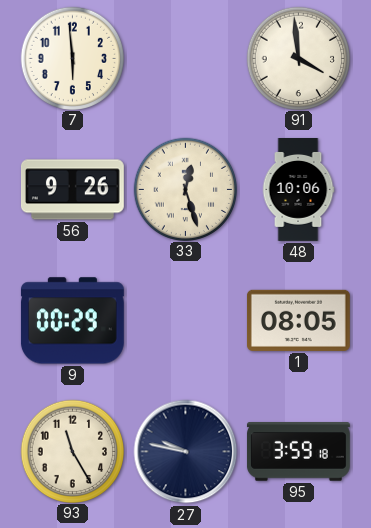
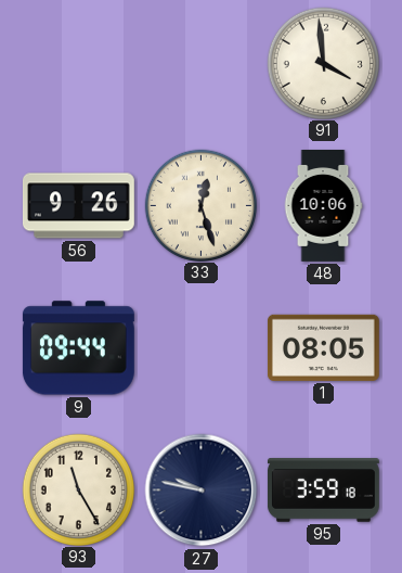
7: 5:59 -> none
9: 00:29 -> 09:44
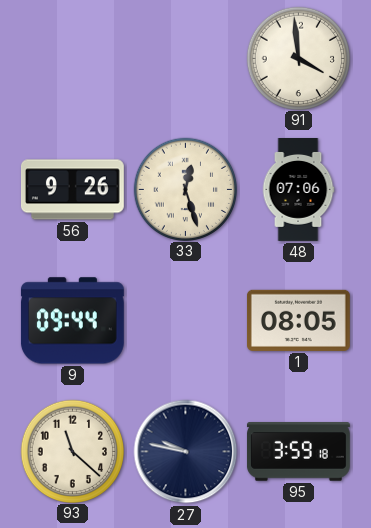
48: 10:06 -> 07:06
93: 11:25 -> 11:22
